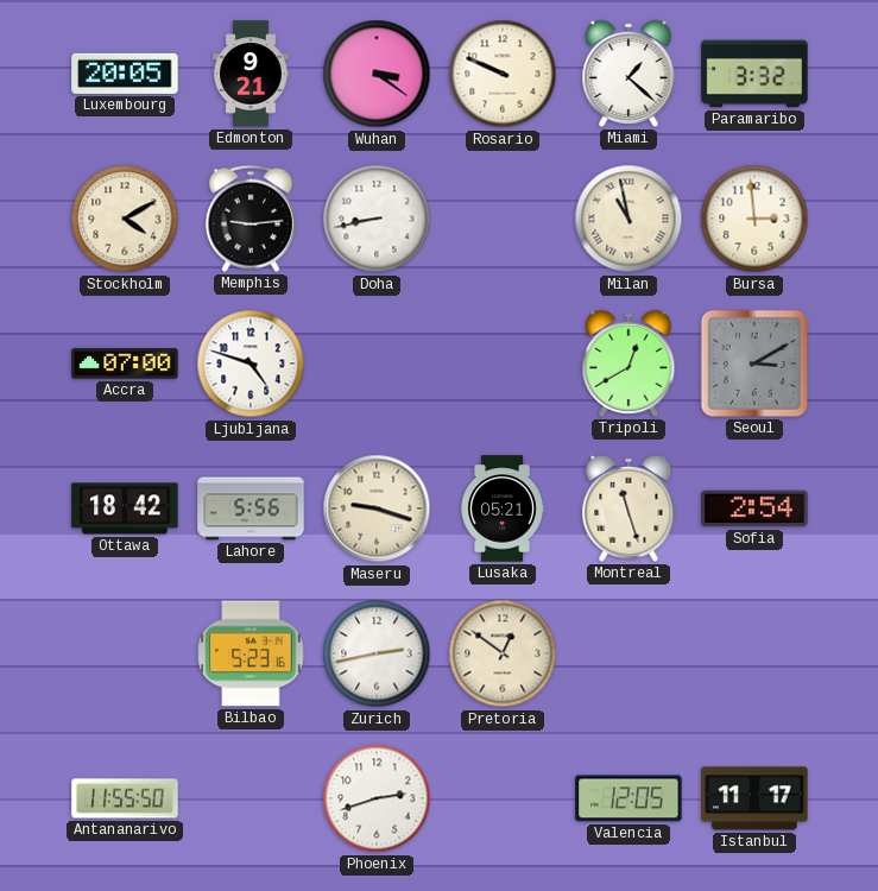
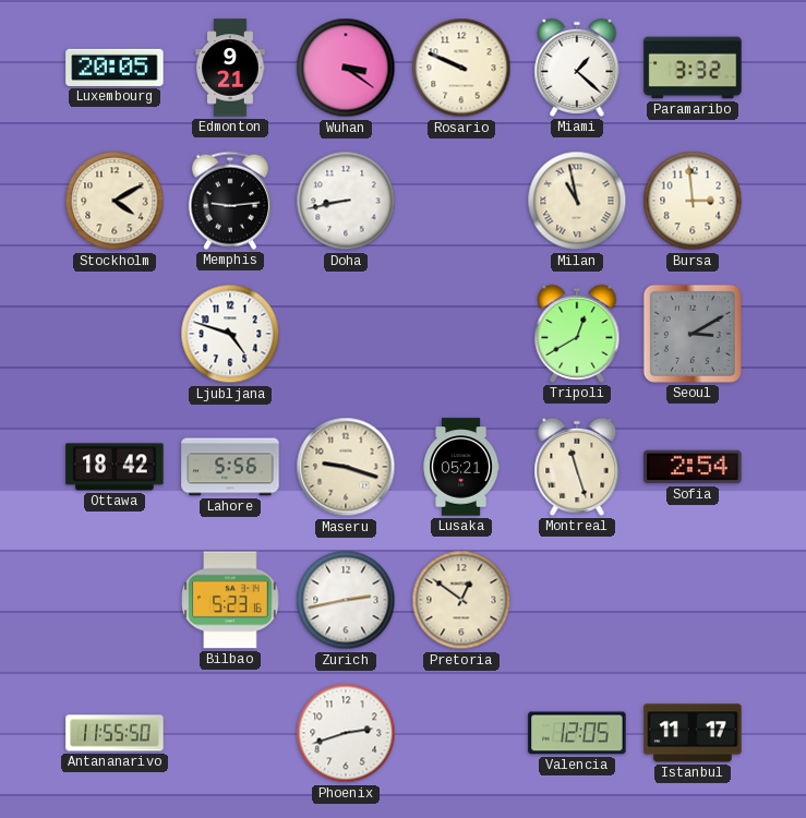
Accra: 07:00 -> none
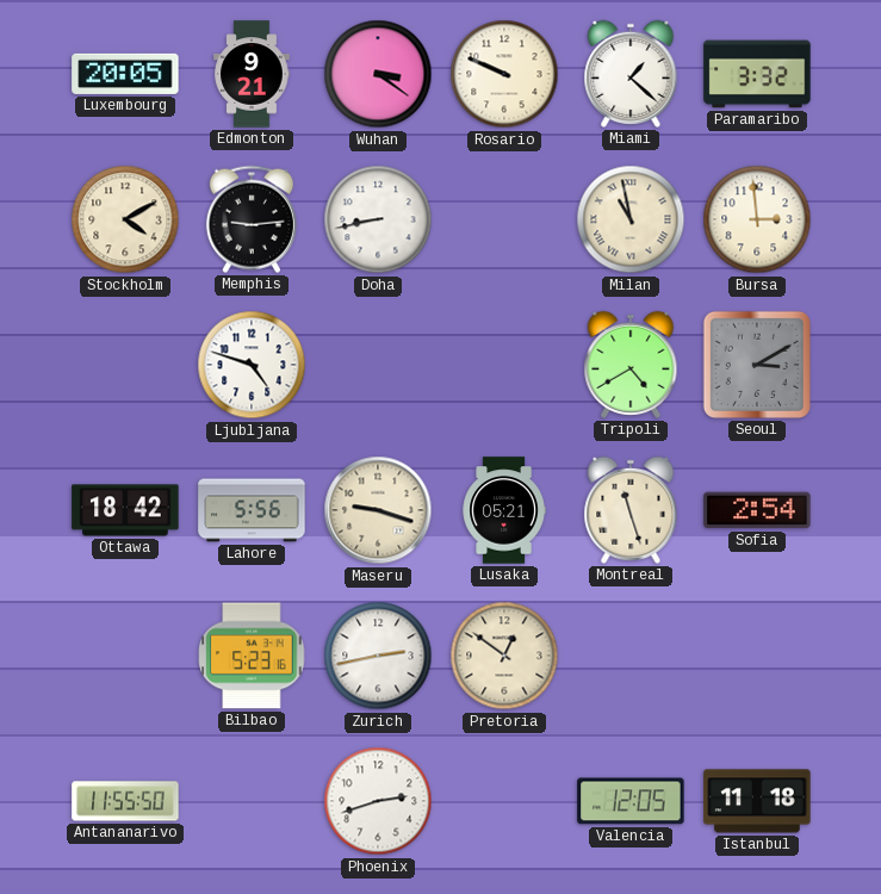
Tripoli: 12:40 -> 4:40
Istanbul: 11:17 -> 11:18
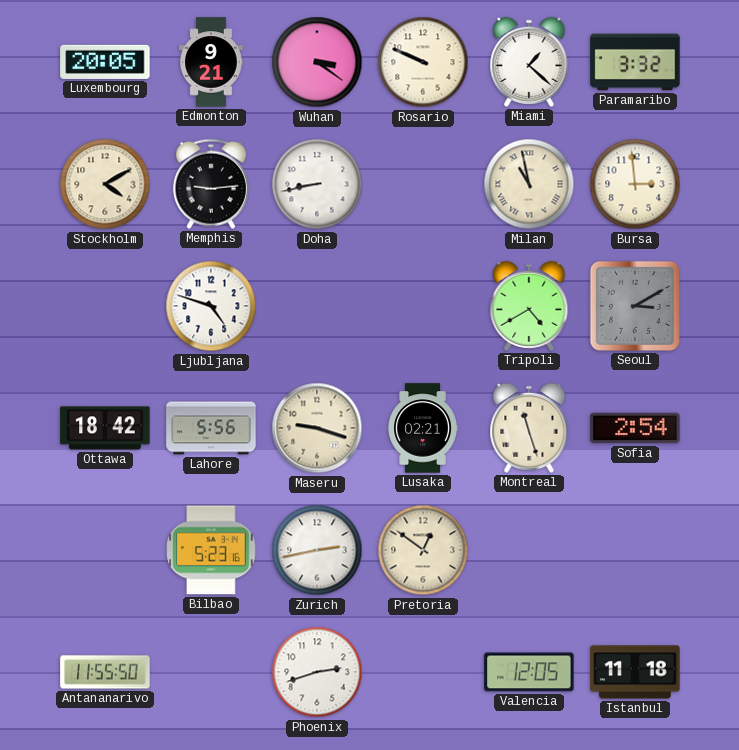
Lusaka: 05:21 -> 02:21
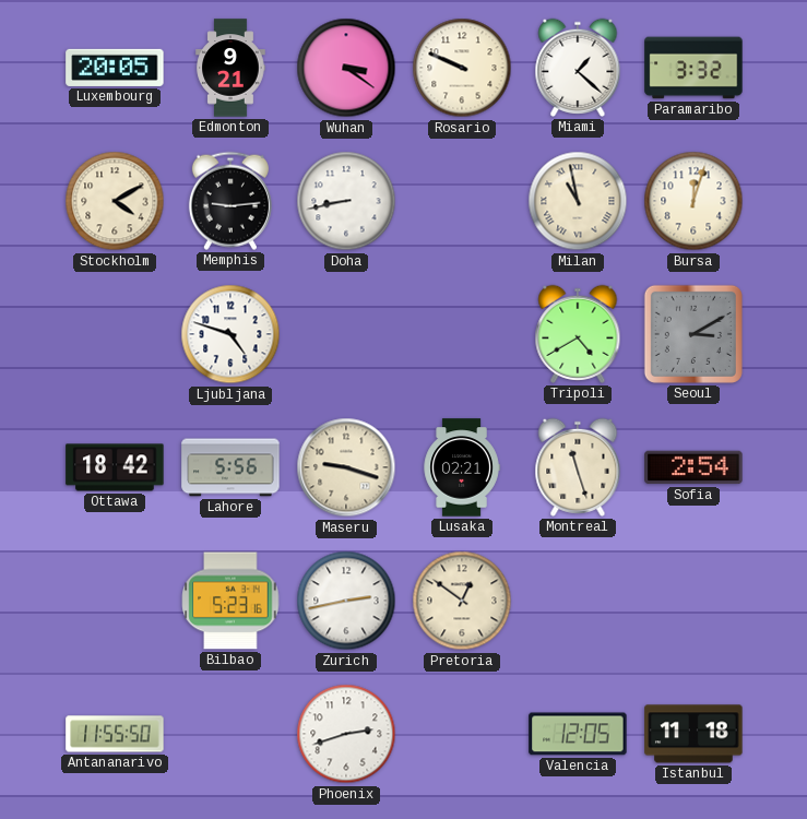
Bursa: 2:59 -> 12:03
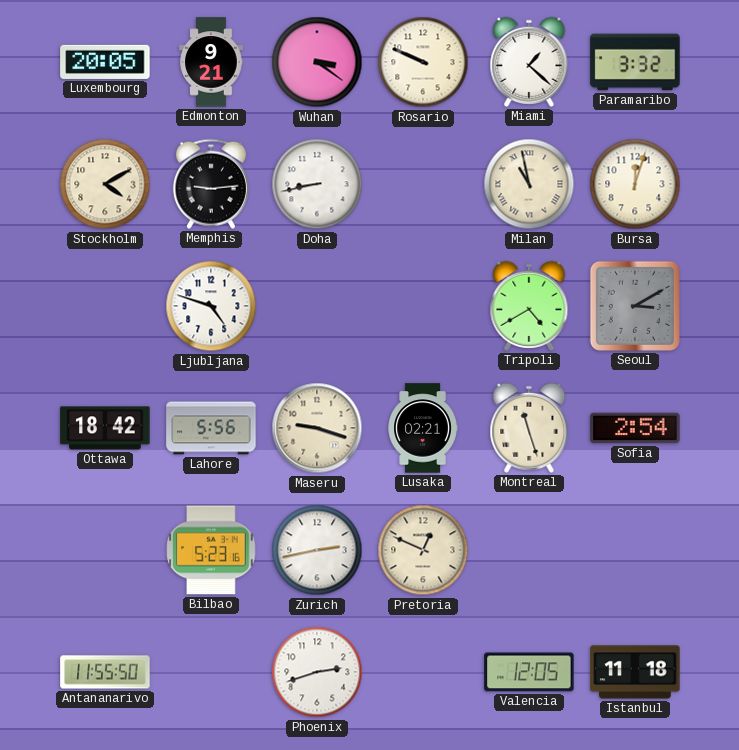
Pretoria: 12:51 -> 12:49
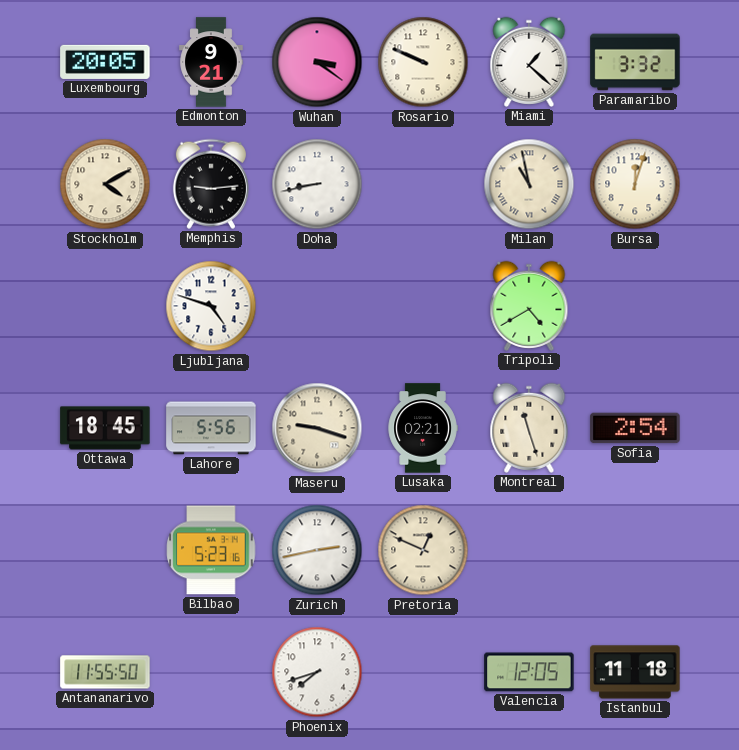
Seoul: 3:10 -> none
Ottawa: 18:42 -> 18:45
Phoenix: 2:42 -> 7:42
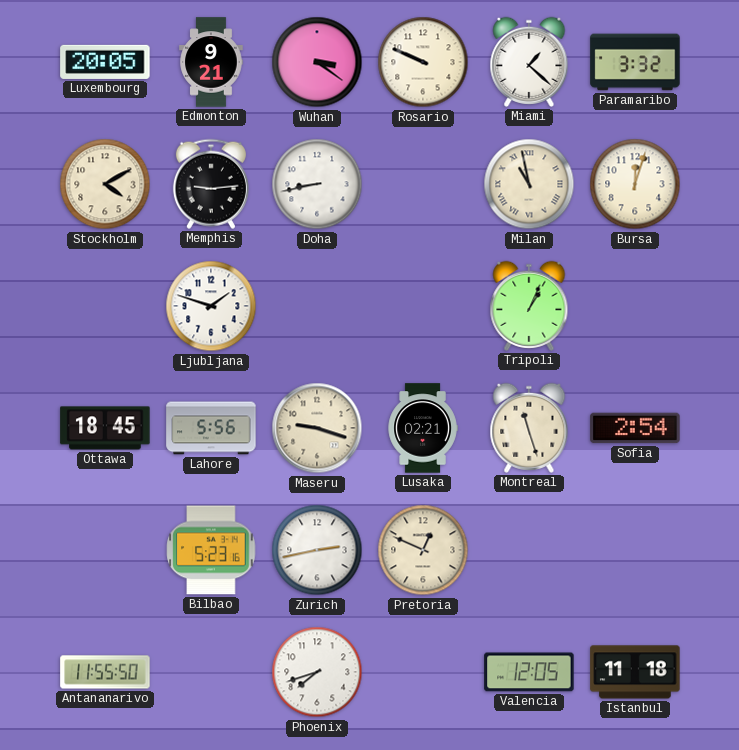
Ljubljana: 4:48 -> 1:48
Tripoli: 4:40 -> 1:04
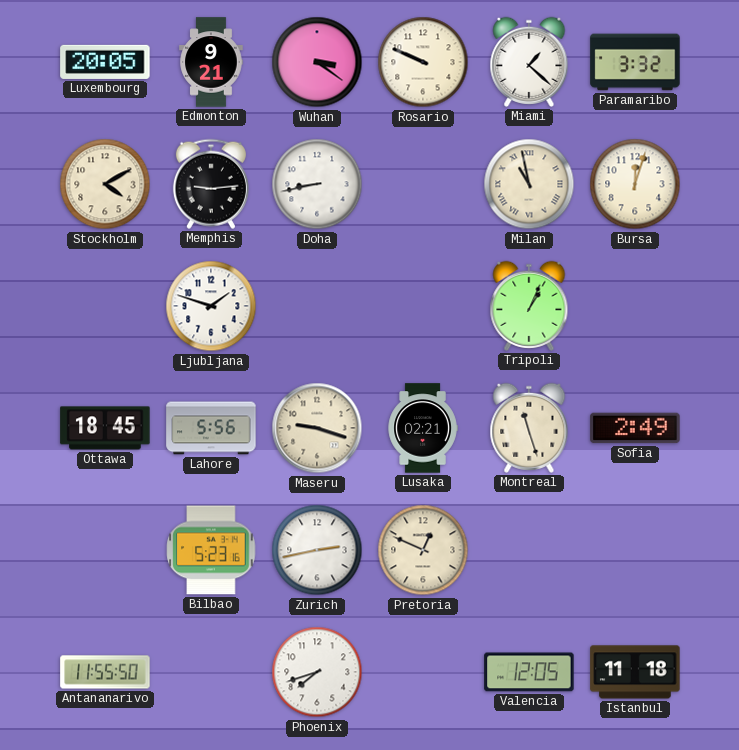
Sofia: 2:54 -> 2:49
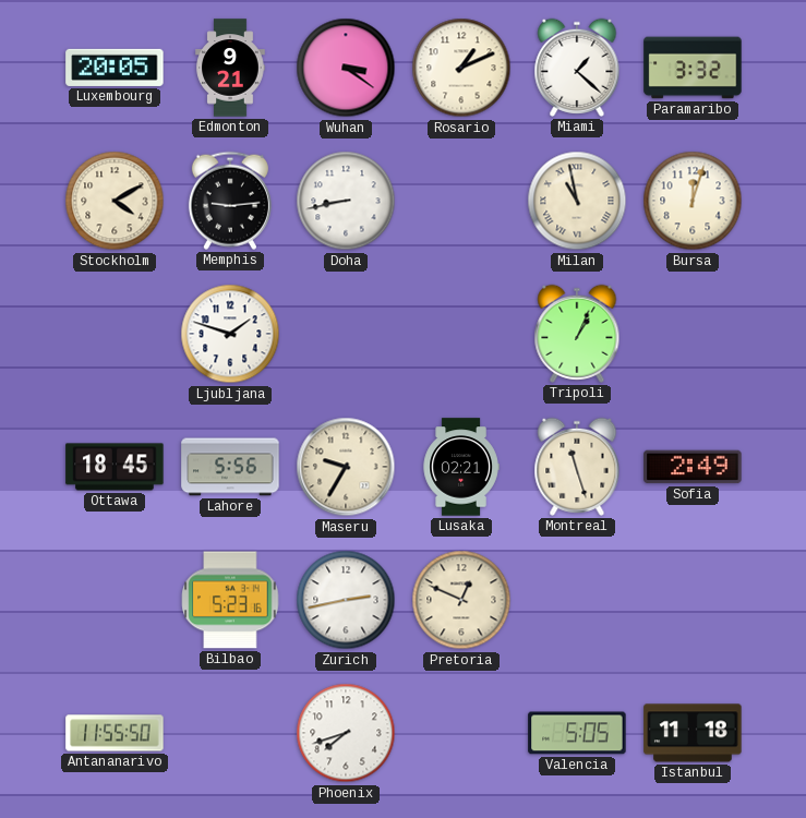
Rosario: 9:49 -> 1:11
Maseru: 9:18 -> 9:35
Valencia: 12:05 -> 5:05
